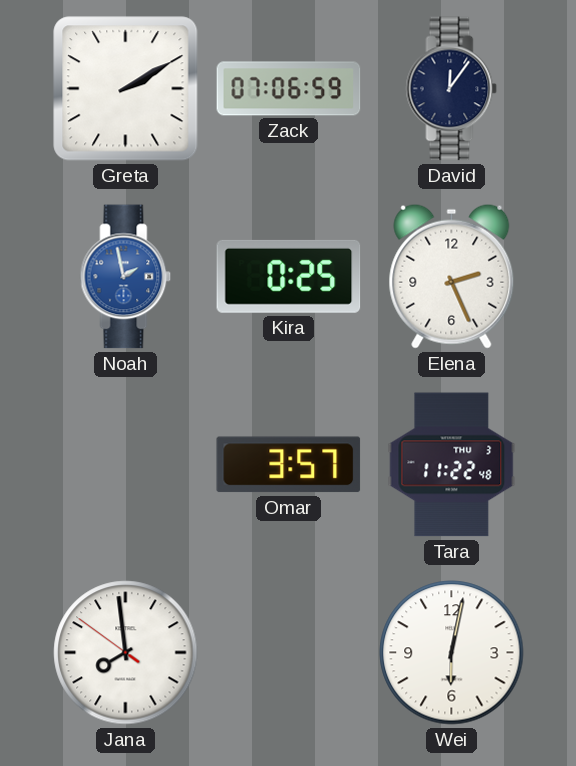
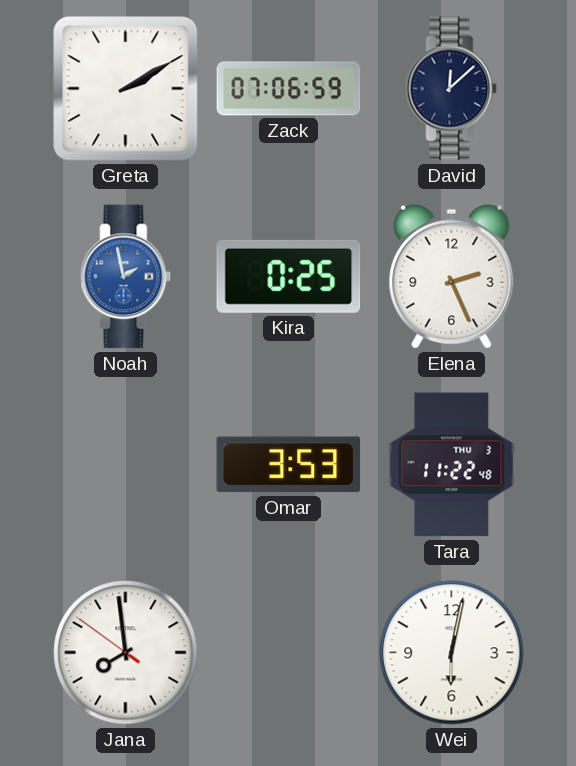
David: 12:06 -> 12:08
Omar: 3:57 -> 3:53
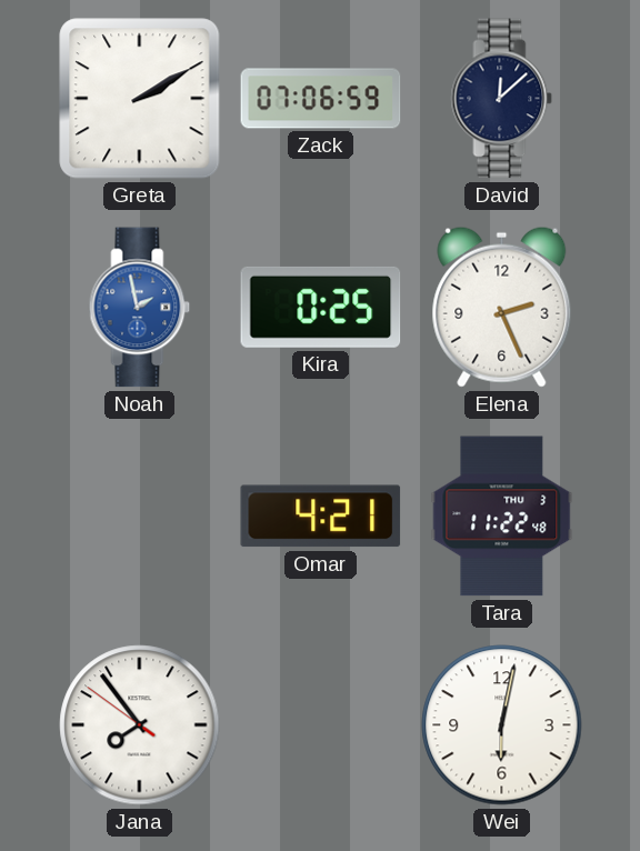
Omar: 3:53 -> 4:21
Jana: 7:58 -> 7:53
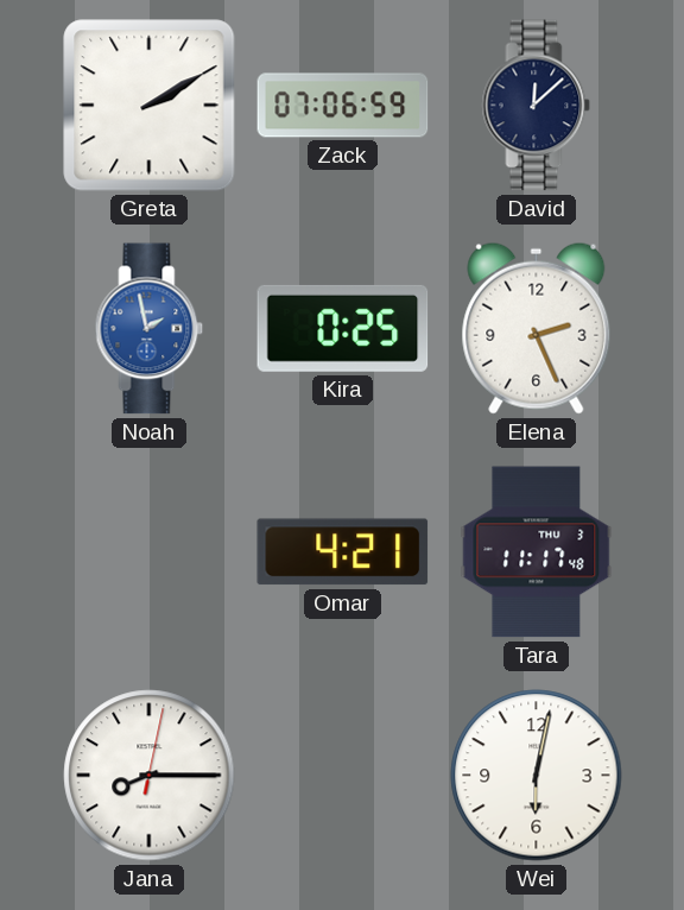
Tara: 11:22 -> 11:17
Jana: 7:53 -> 8:15
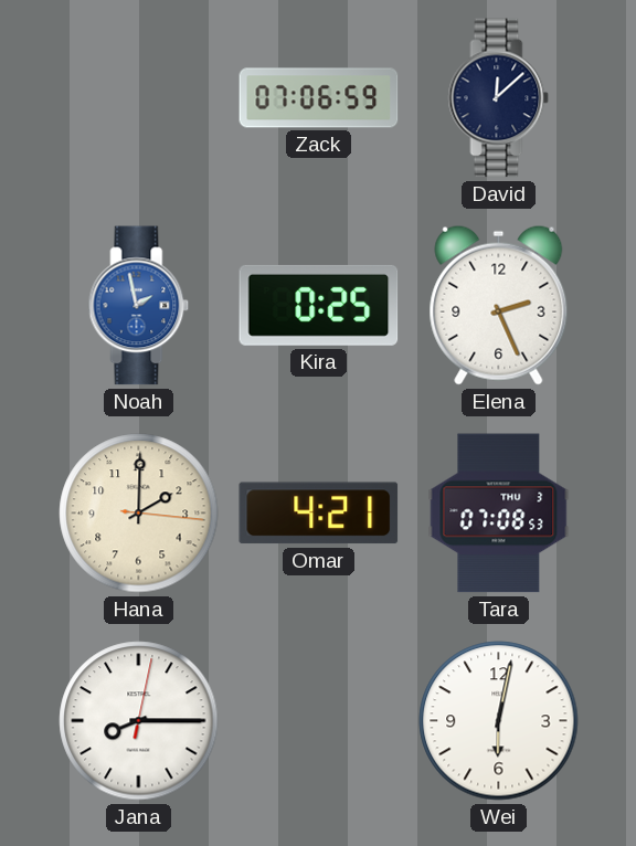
Greta: 2:10 -> none
Hana: none -> 2:00
Tara: 11:17 -> 07:08
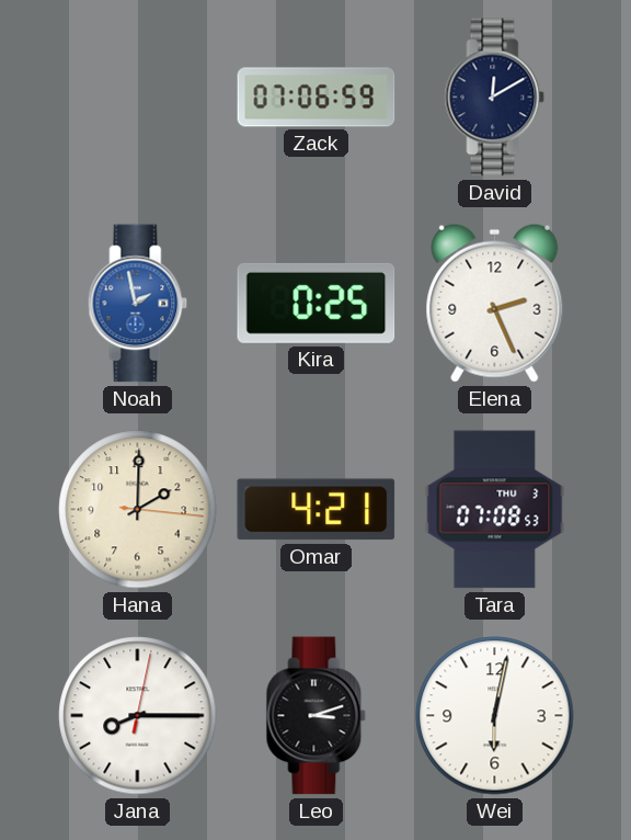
David: 12:08 -> 12:10
Leo: none -> 3:12
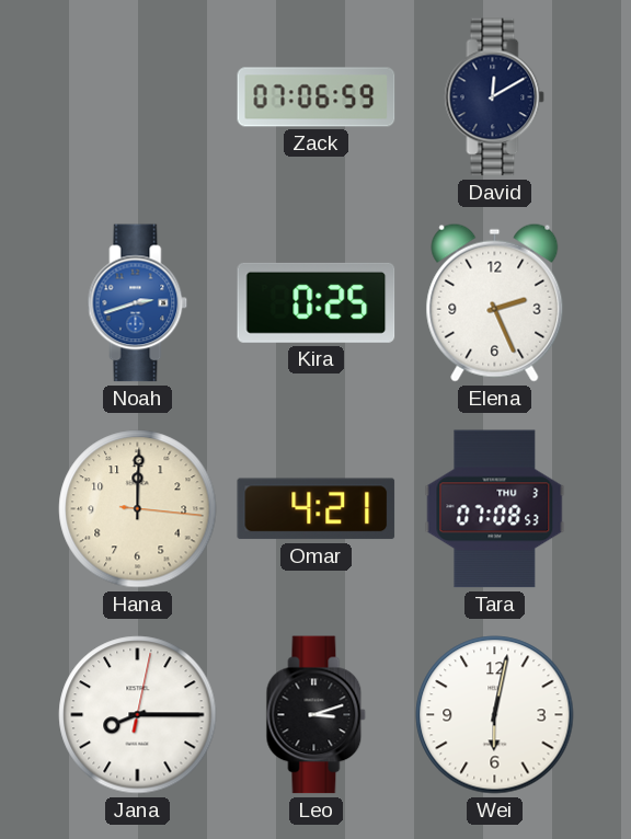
Noah: 1:58 -> 2:42
Hana: 2:00 -> 12:00
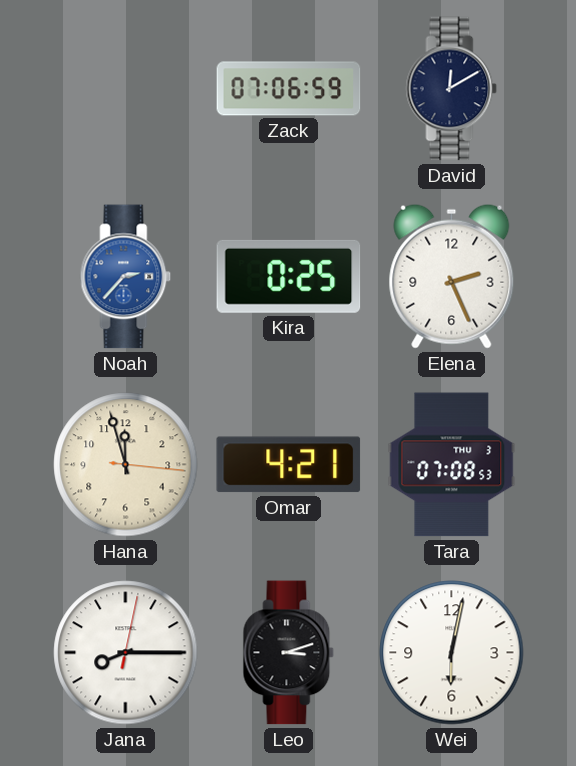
Noah: 2:42 -> 2:37
Hana: 12:00 -> 11:57
